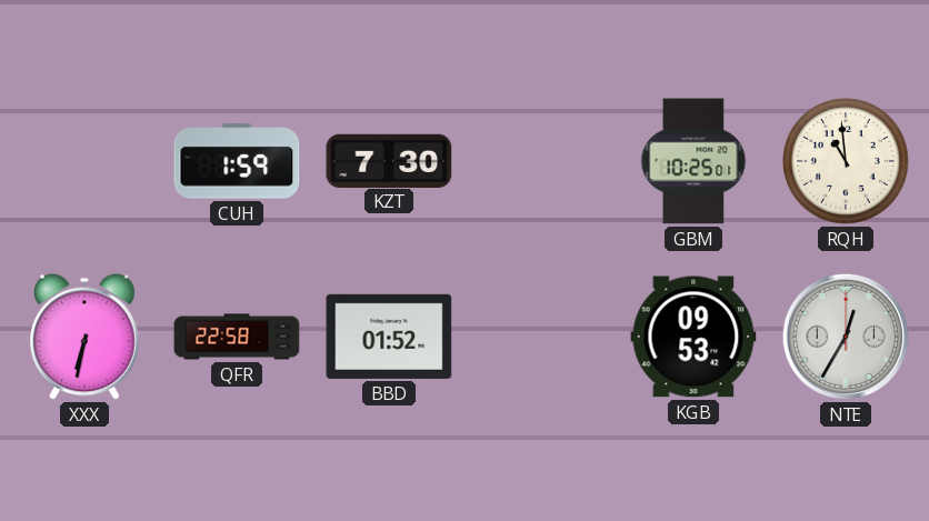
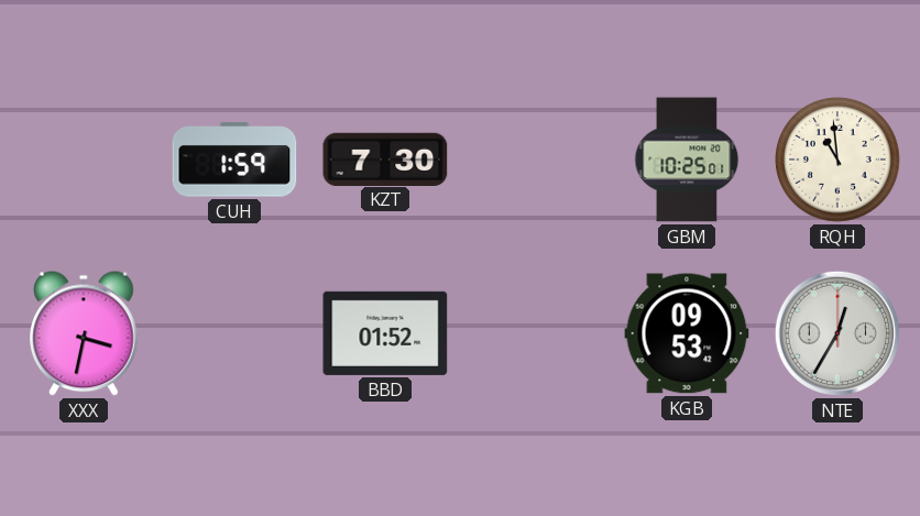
XXX: 6:32 -> 3:32
QFR: 22:58 -> none
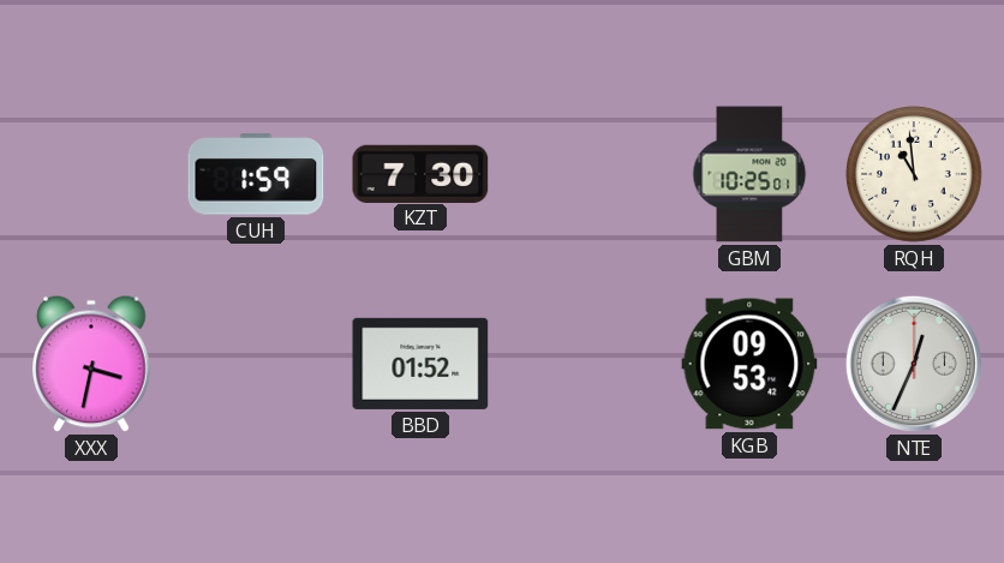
NTE: 12:35 -> 12:34
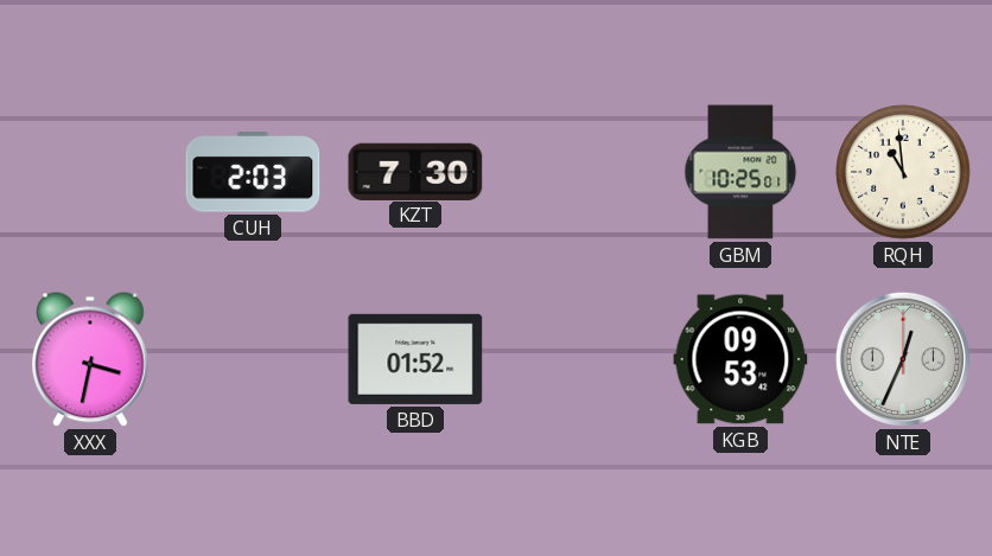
CUH: 1:59 -> 2:03
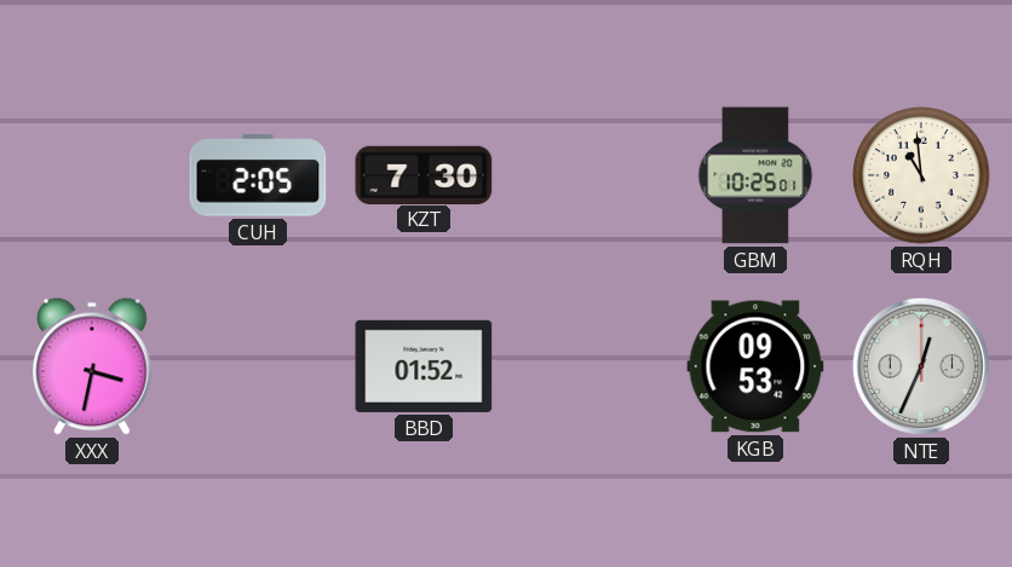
CUH: 2:03 -> 2:05
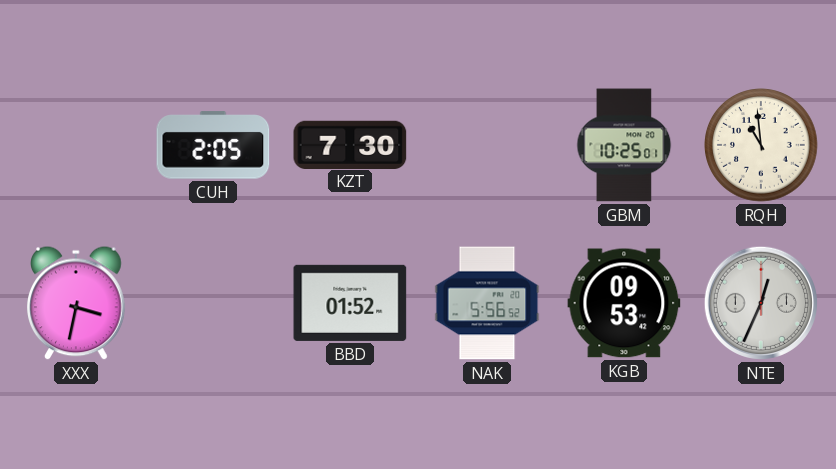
NAK: none -> 5:56
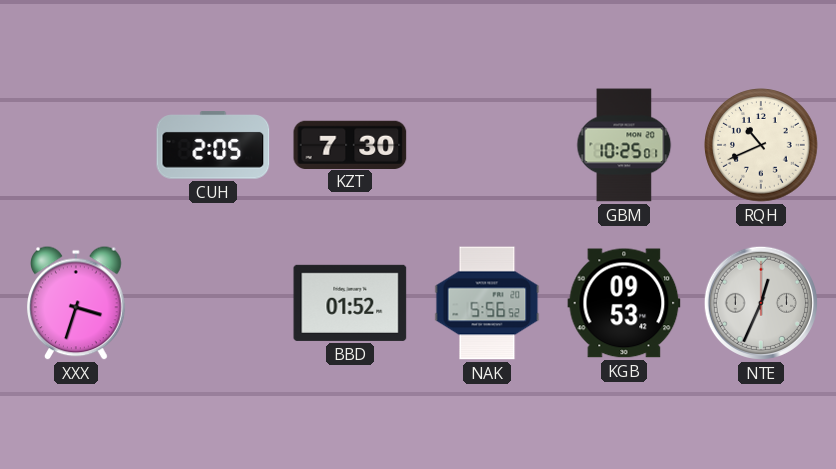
RQH: 10:59 -> 10:41
XXX: 3:32 -> 3:33
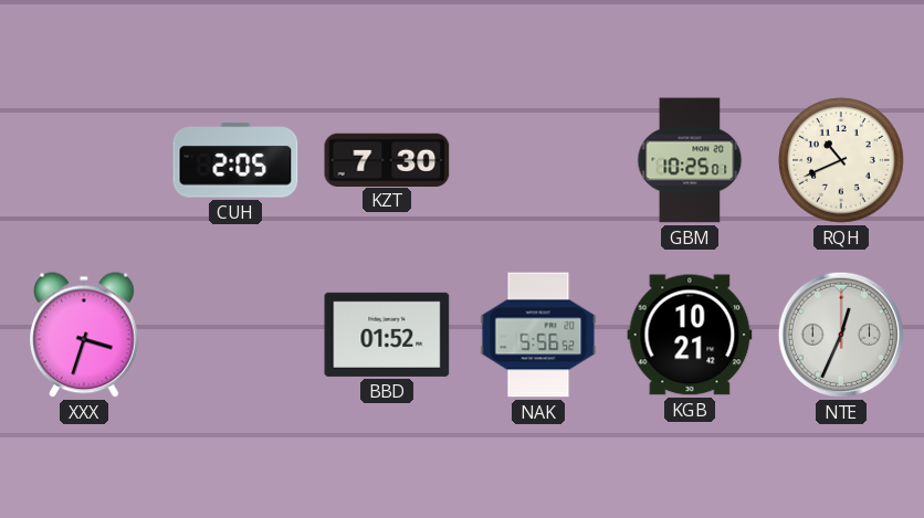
KGB: 09:53 -> 10:21
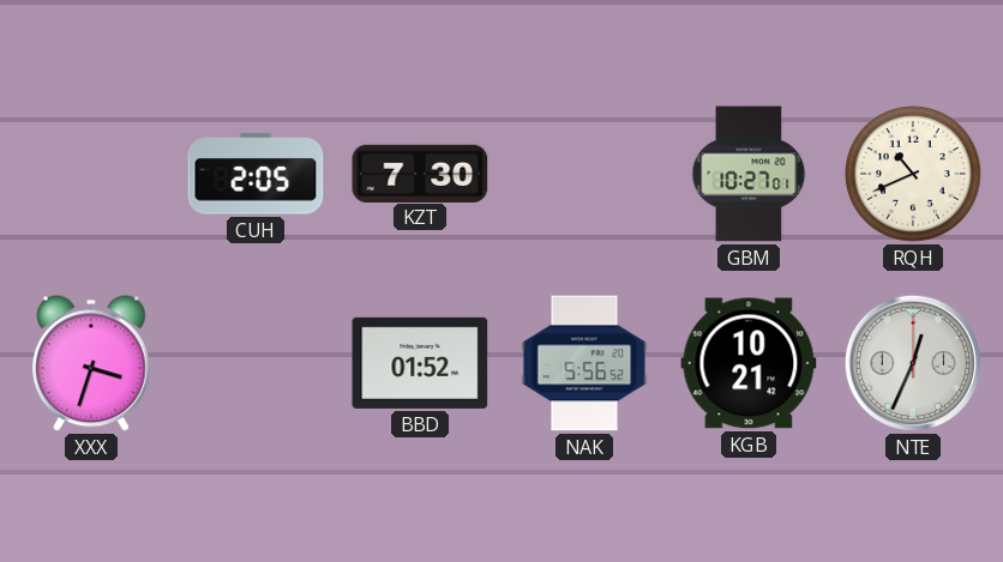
GBM: 10:25 -> 10:27
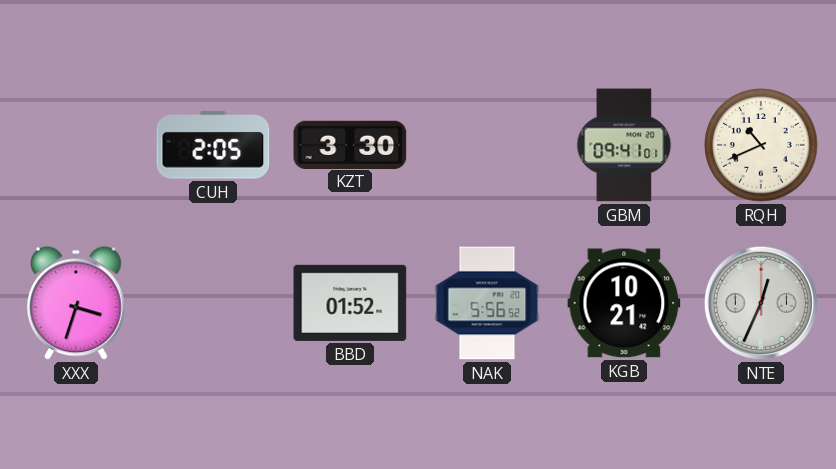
KZT: 7:30 -> 3:30
GBM: 10:27 -> 09:41
